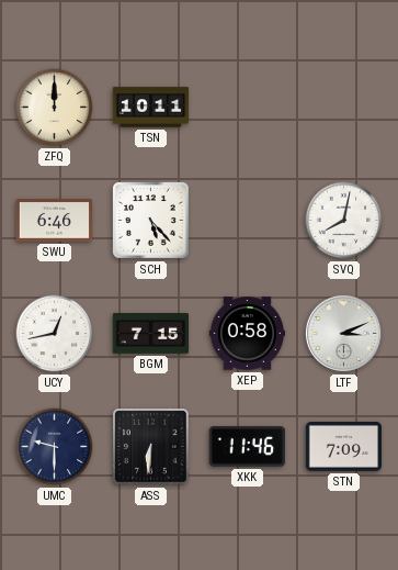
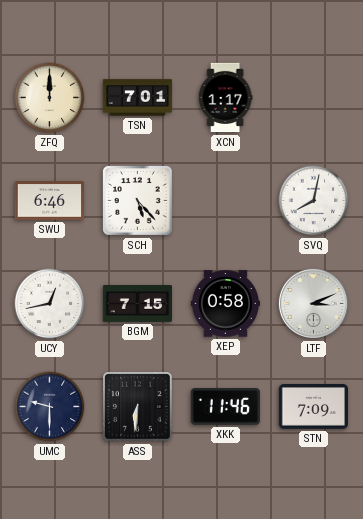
TSN: 10:11 -> 7:01
XCN: none -> 1:17
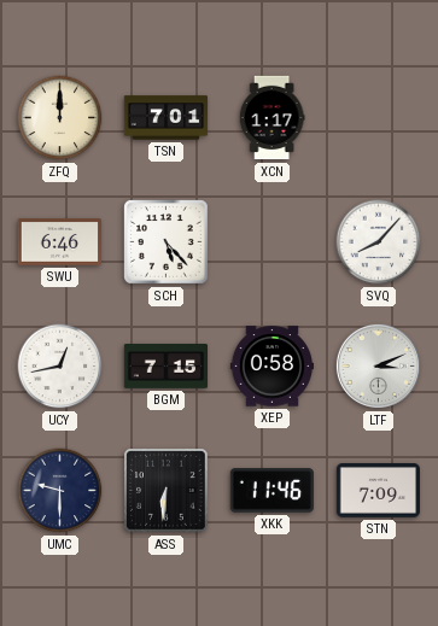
SVQ: 8:02 -> 8:07
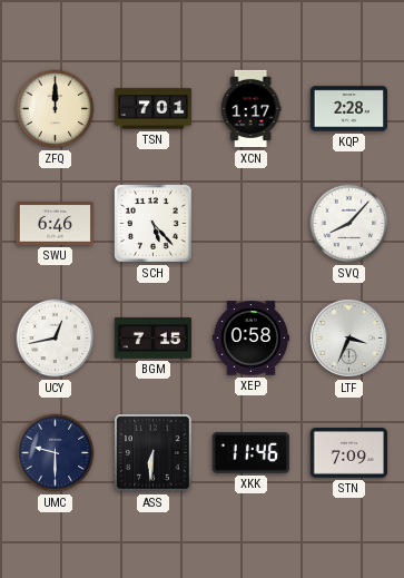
KQP: none -> 2:28
LTF: 3:11 -> 3:34
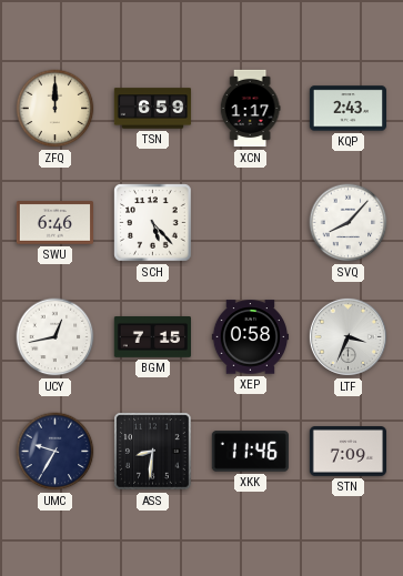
TSN: 7:01 -> 6:59
KQP: 2:28 -> 2:43
UMC: 9:30 -> 9:35
ASS: 6:31 -> 8:31
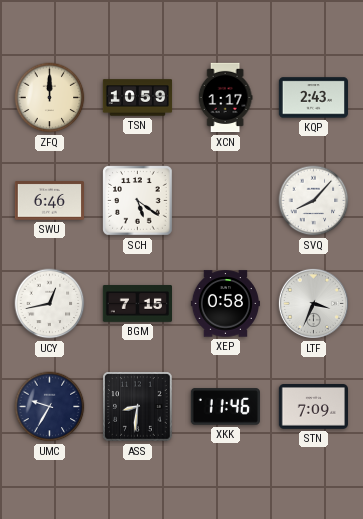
TSN: 6:59 -> 10:59
SCH: 5:23 -> 5:21
